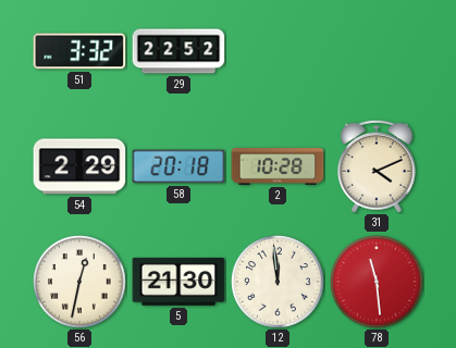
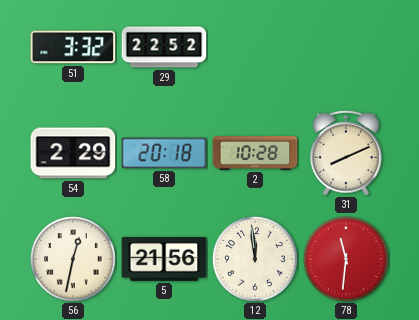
31: 4:11 -> 8:11
5: 21:30 -> 21:56
78: 11:29 -> 11:31
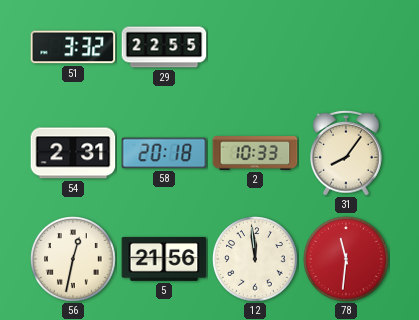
29: 22:52 -> 22:55
54: 2:29 -> 2:31
2: 10:28 -> 10:33
31: 8:11 -> 8:06
